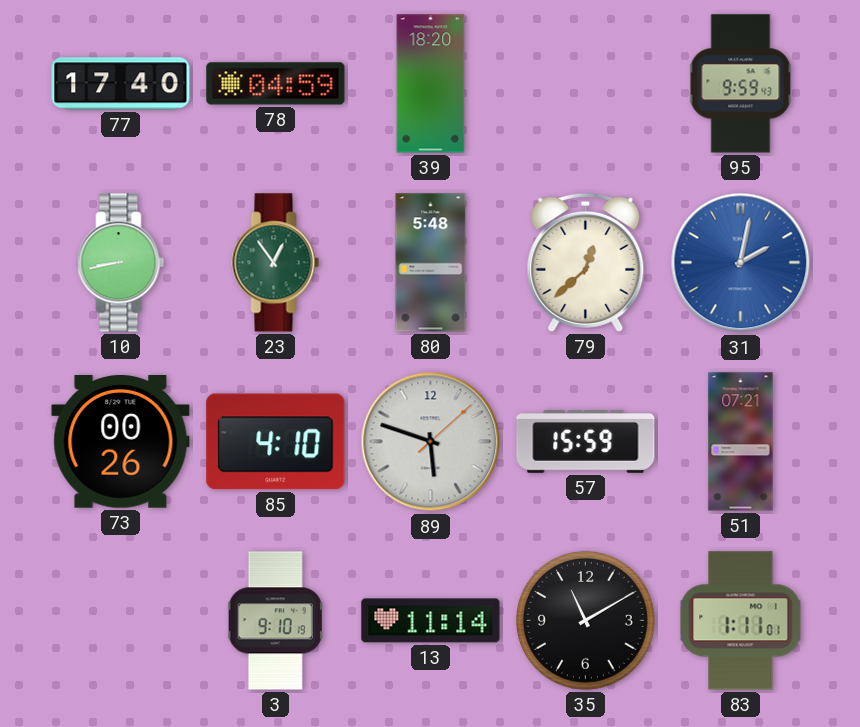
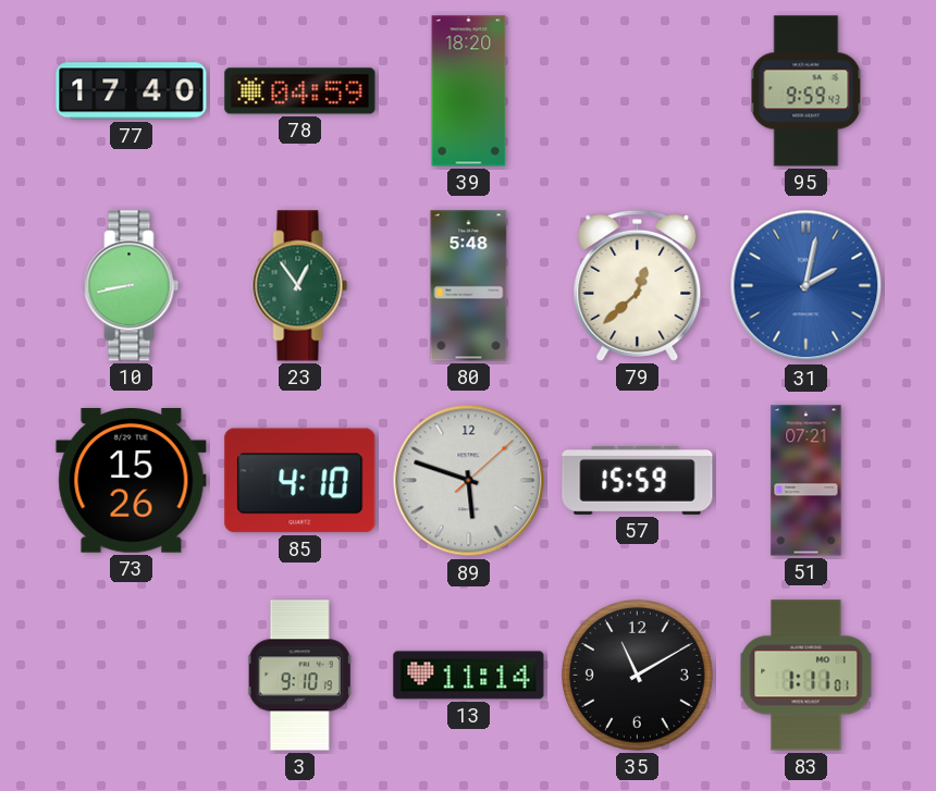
73: 00:26 -> 15:26
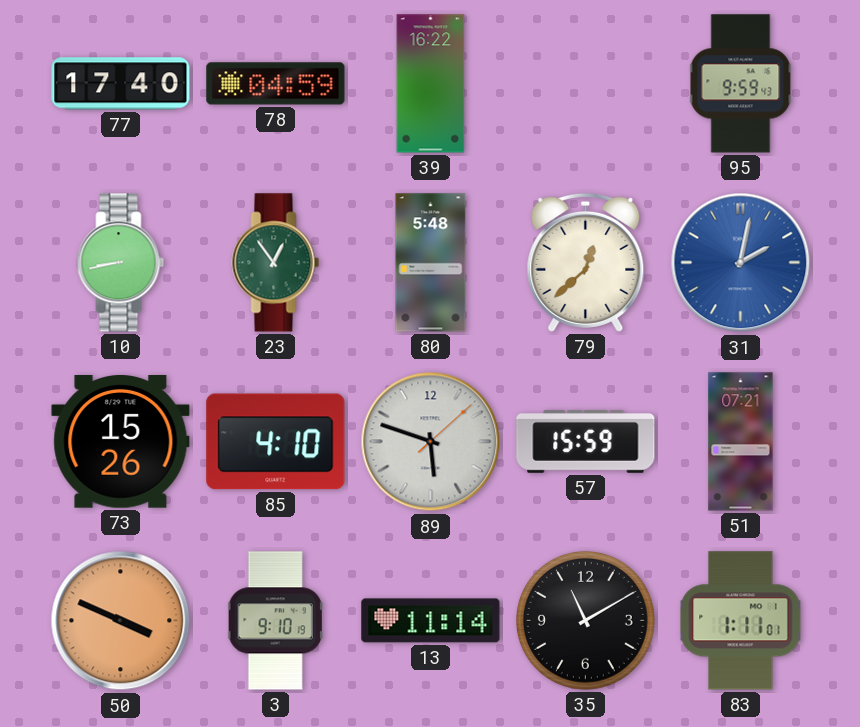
39: 18:20 -> 16:22
50: none -> 3:49
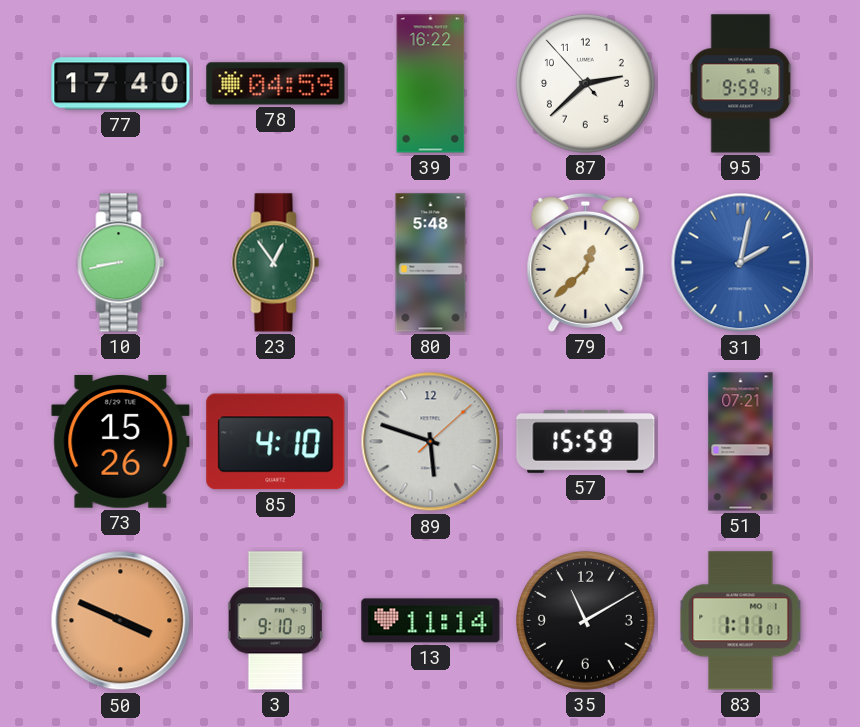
87: none -> 2:37
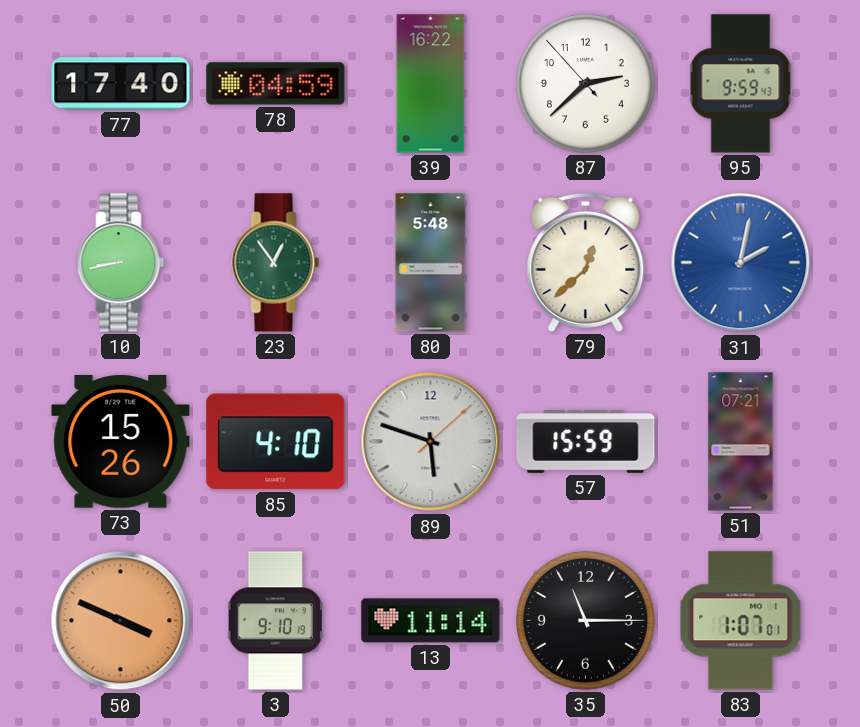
35: 11:10 -> 11:15
83: 1:11 -> 1:07
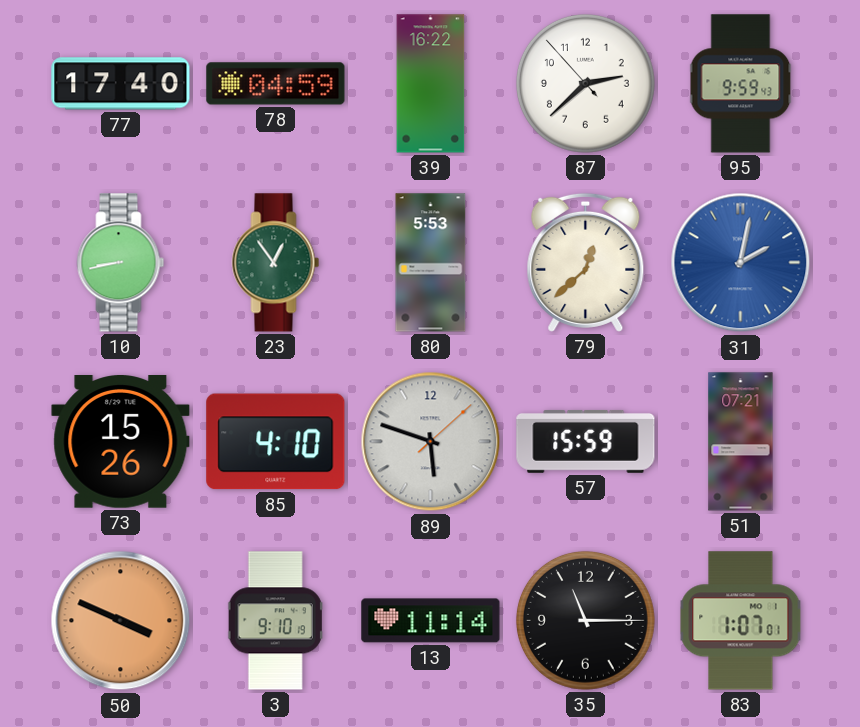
80: 5:48 -> 5:53
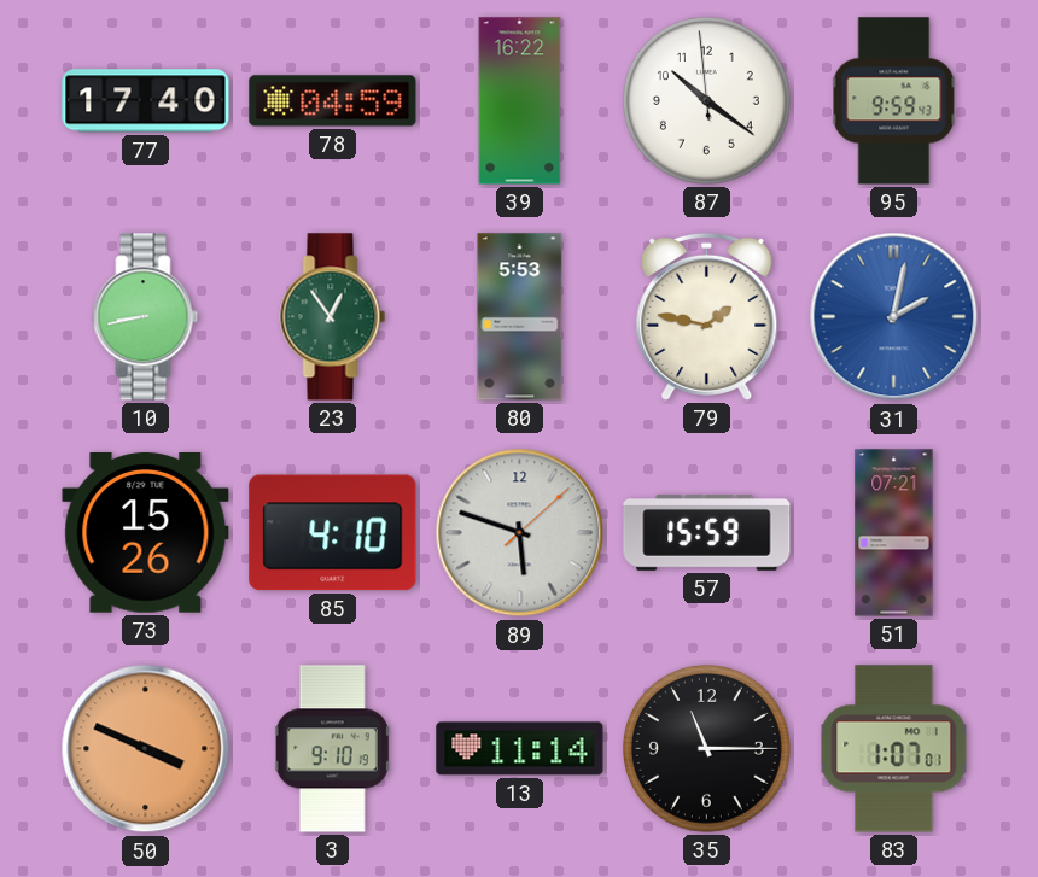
87: 2:37 -> 10:20
79: 12:38 -> 1:47
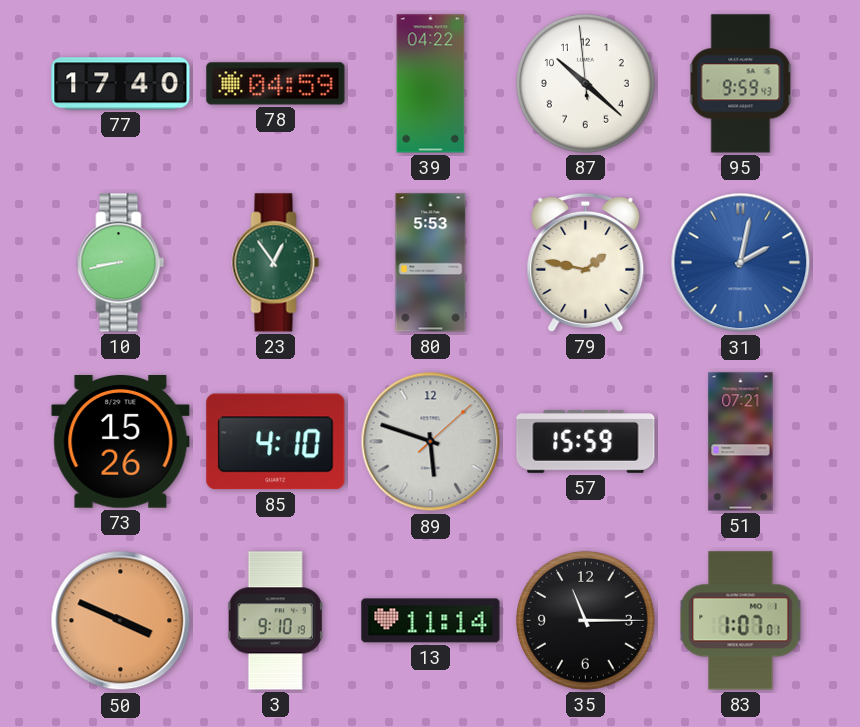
39: 16:22 -> 04:22
87: 10:20 -> 10:21
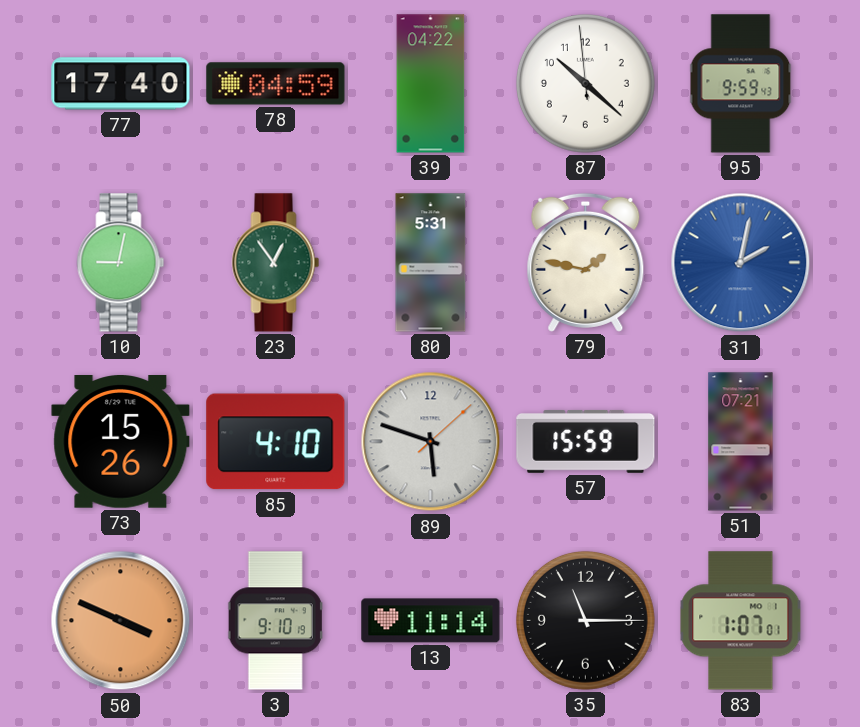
10: 8:43 -> 9:02
80: 5:53 -> 5:31
